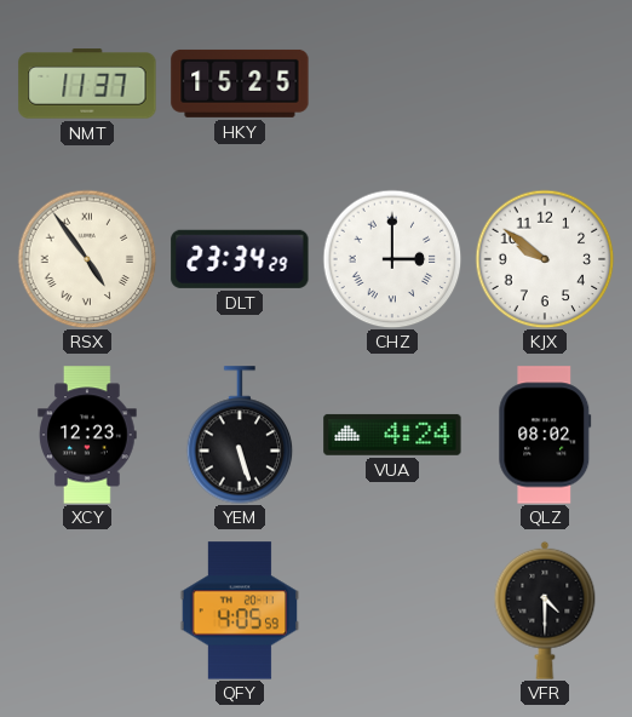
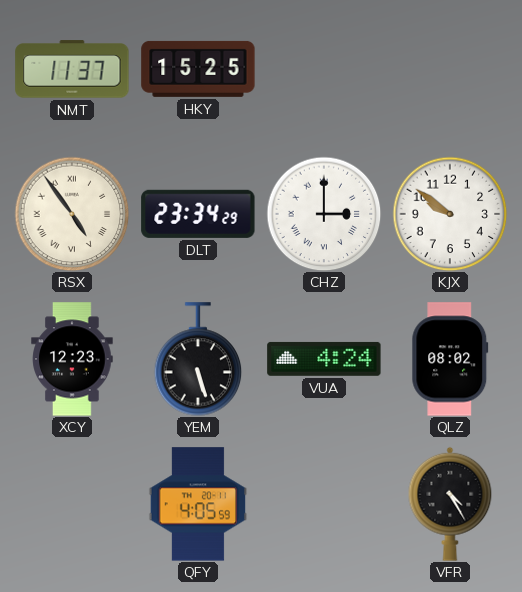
VFR: 4:30 -> 4:25
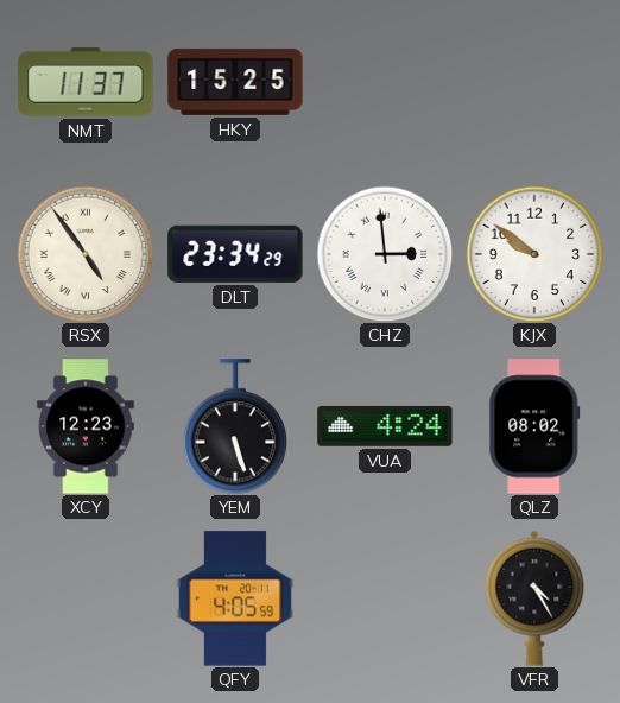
CHZ: 3:00 -> 2:59
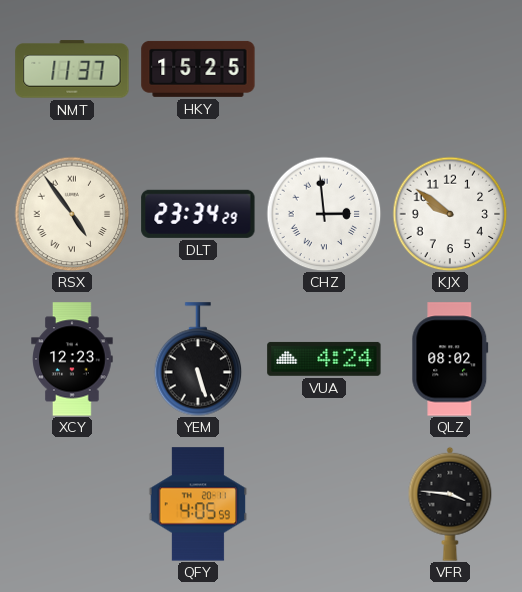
VFR: 4:25 -> 3:46
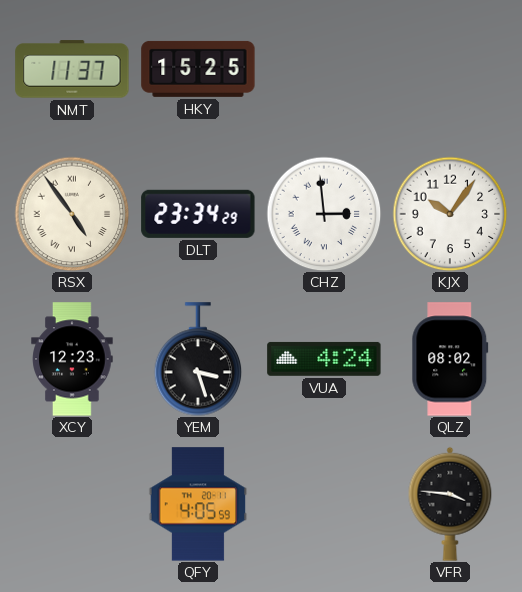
KJX: 9:51 -> 10:06
YEM: 5:27 -> 3:27
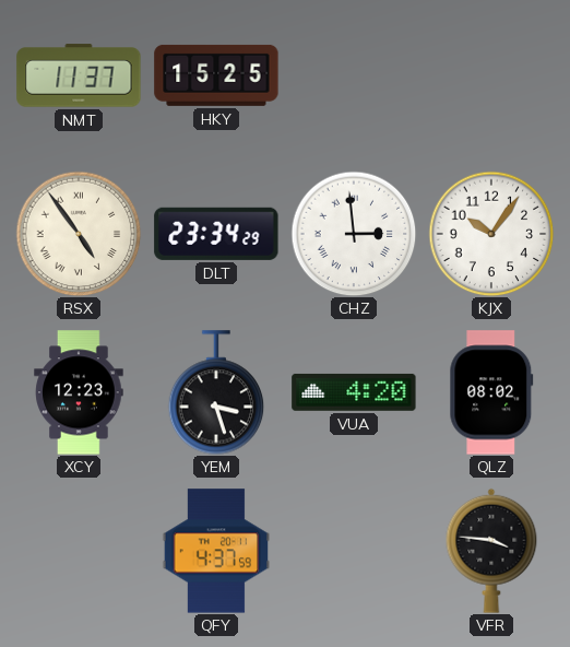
VUA: 4:24 -> 4:20
QFY: 4:05 -> 4:37
